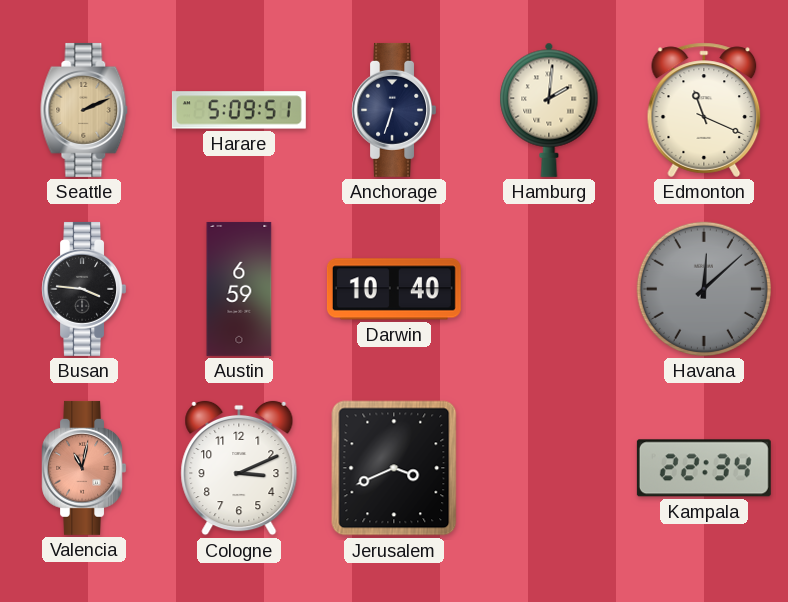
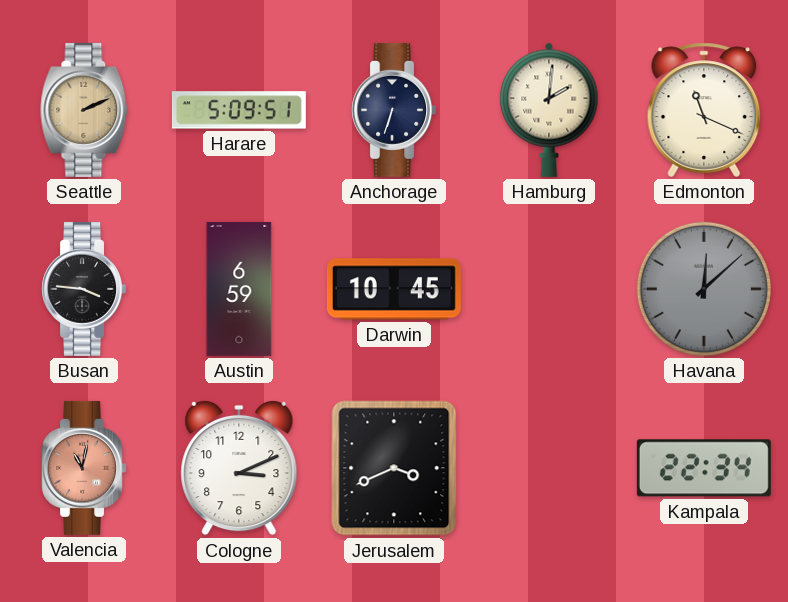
Darwin: 10:40 -> 10:45
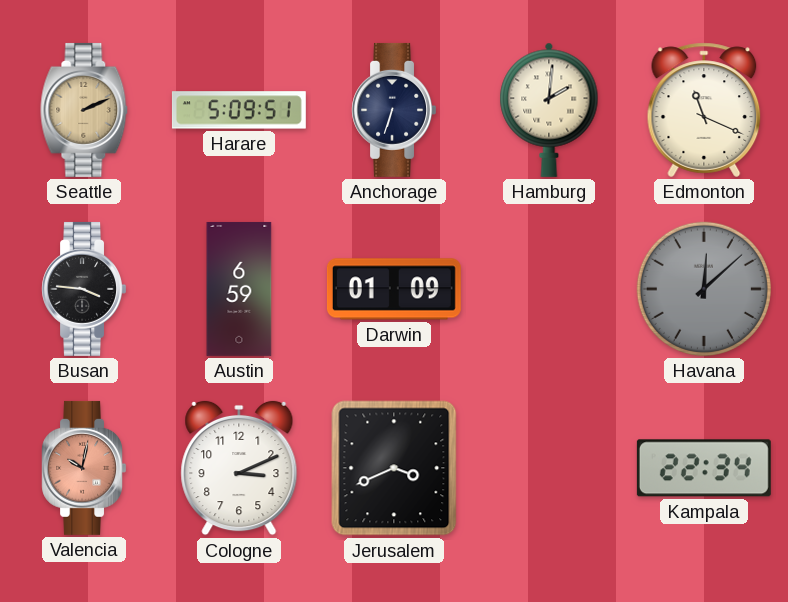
Darwin: 10:45 -> 01:09
Valencia: 11:02 -> 10:02
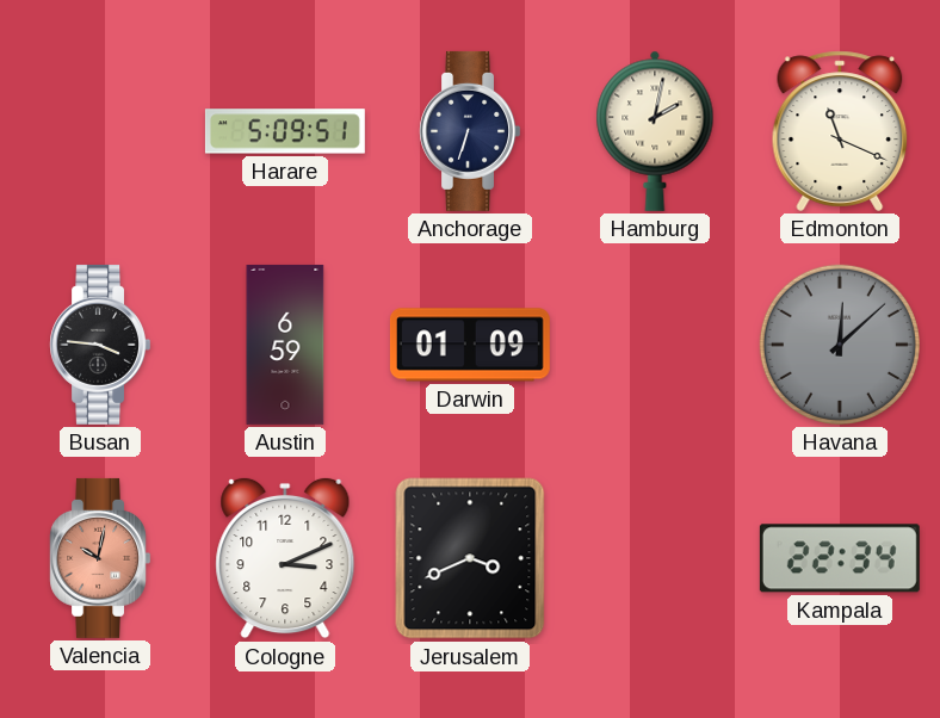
Seattle: 2:11 -> none
Hamburg: 2:01 -> 2:02
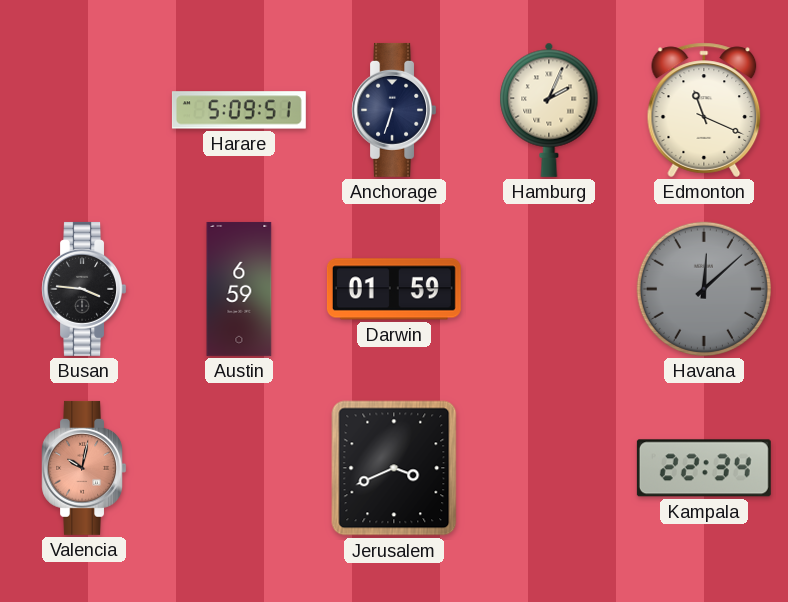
Hamburg: 2:02 -> 2:04
Darwin: 01:09 -> 01:59
Cologne: 3:11 -> none
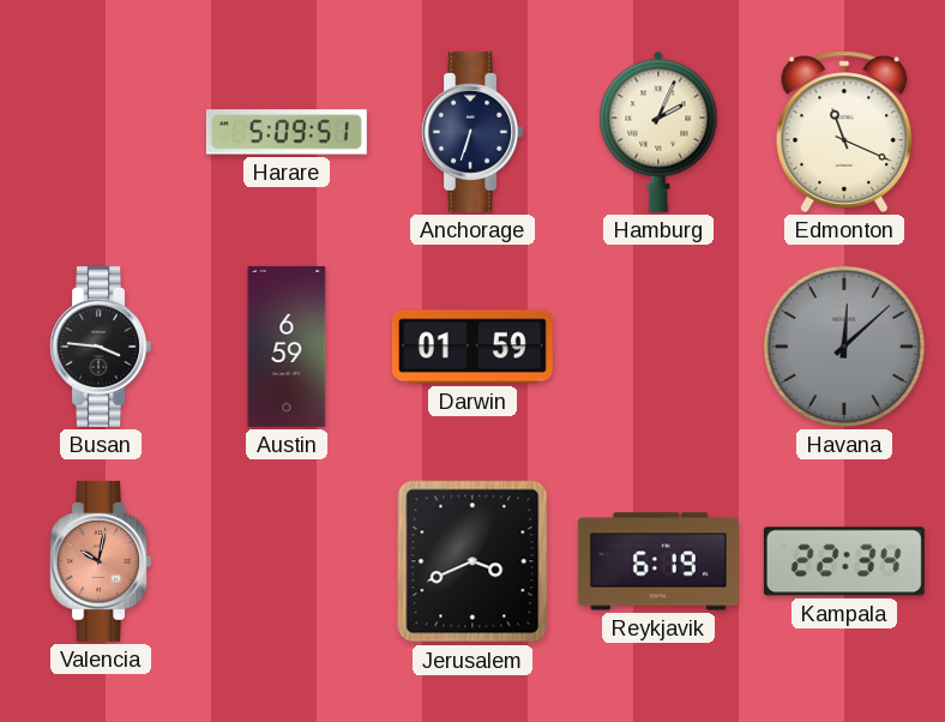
Reykjavik: none -> 6:19
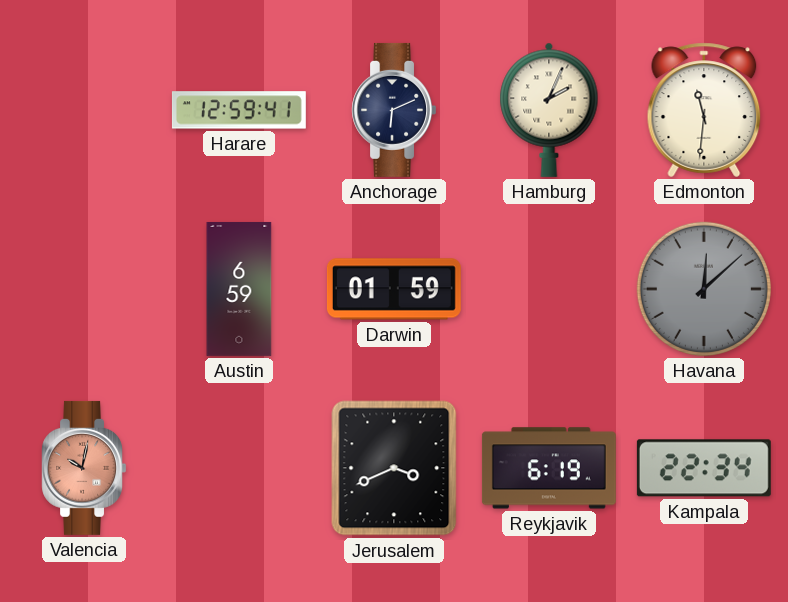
Harare: 5:09 -> 12:59
Anchorage: 6:33 -> 6:11
Edmonton: 11:19 -> 11:31
Busan: 3:46 -> none
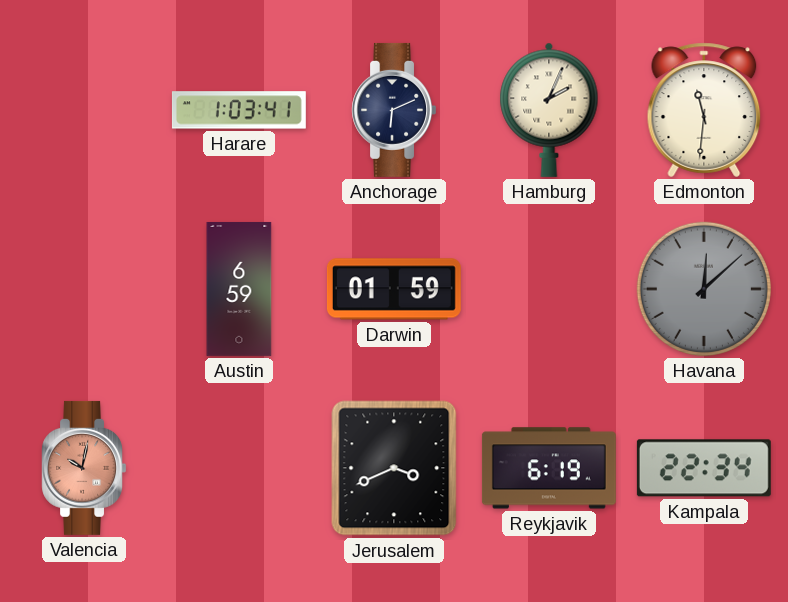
Harare: 12:59 -> 1:03
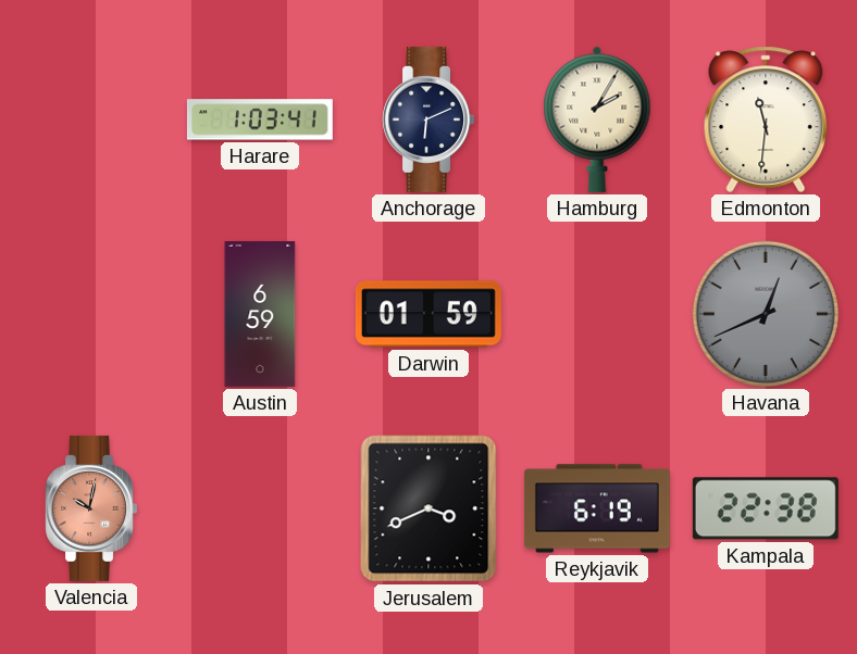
Hamburg: 2:04 -> 2:05
Havana: 12:08 -> 12:41
Kampala: 22:34 -> 22:38
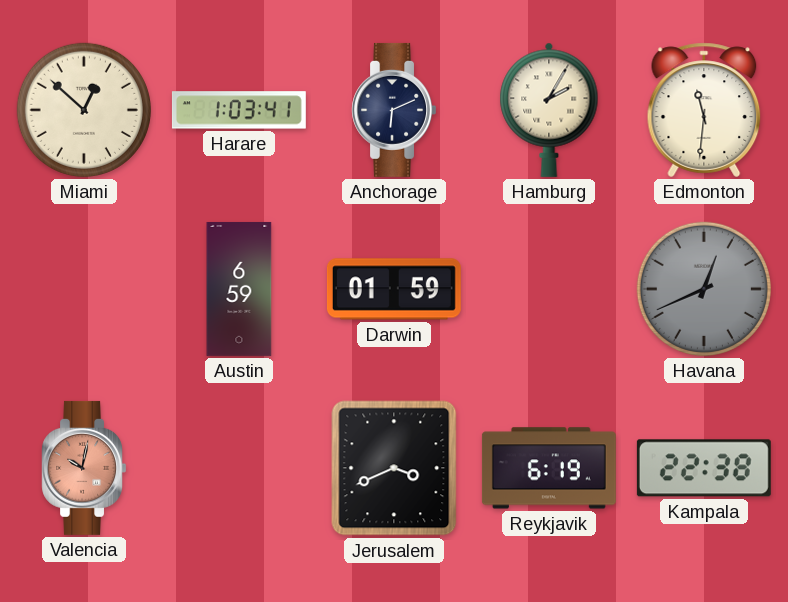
Miami: none -> 12:52
